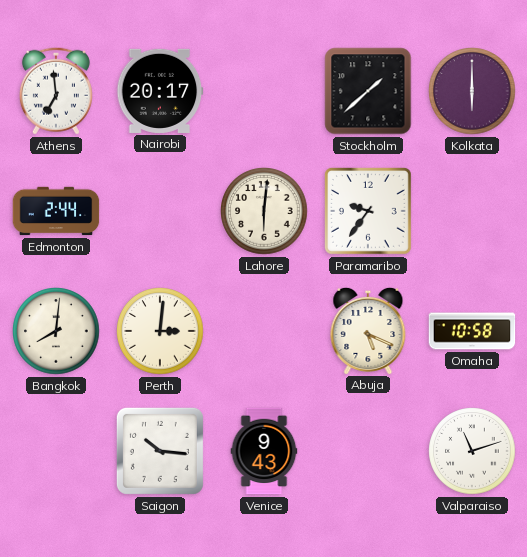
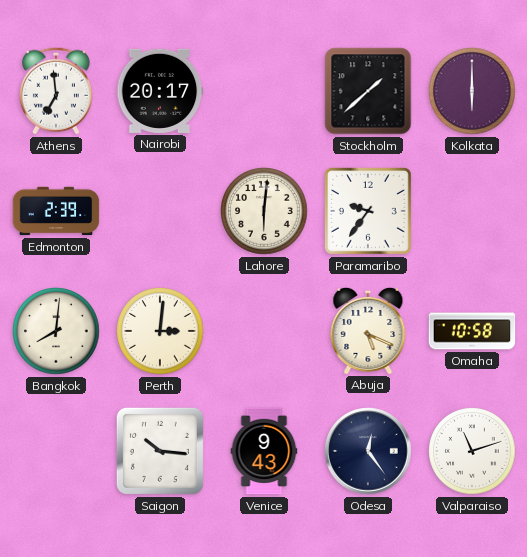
Edmonton: 2:44 -> 2:39
Odesa: none -> 12:24
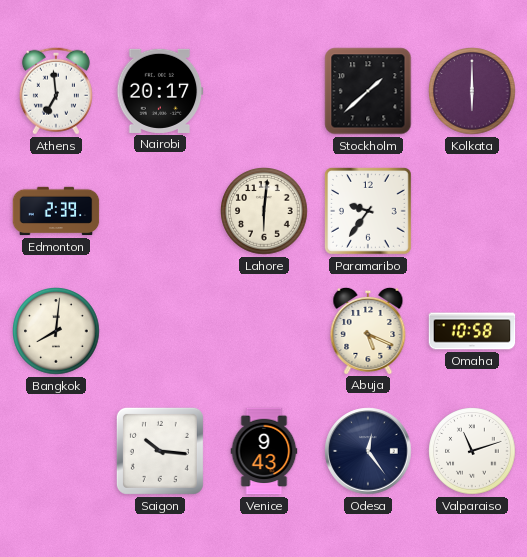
Perth: 3:01 -> none
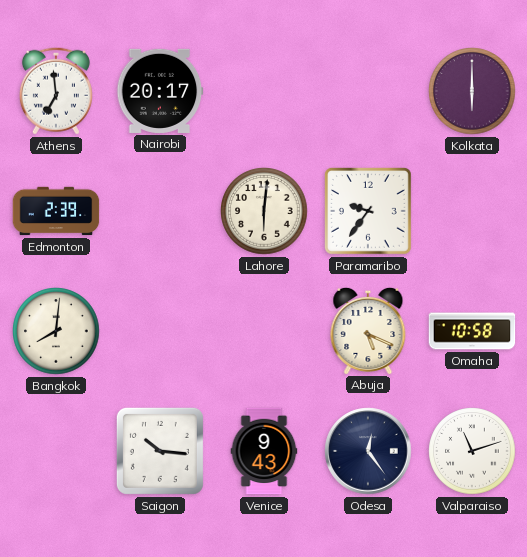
Stockholm: 1:38 -> none
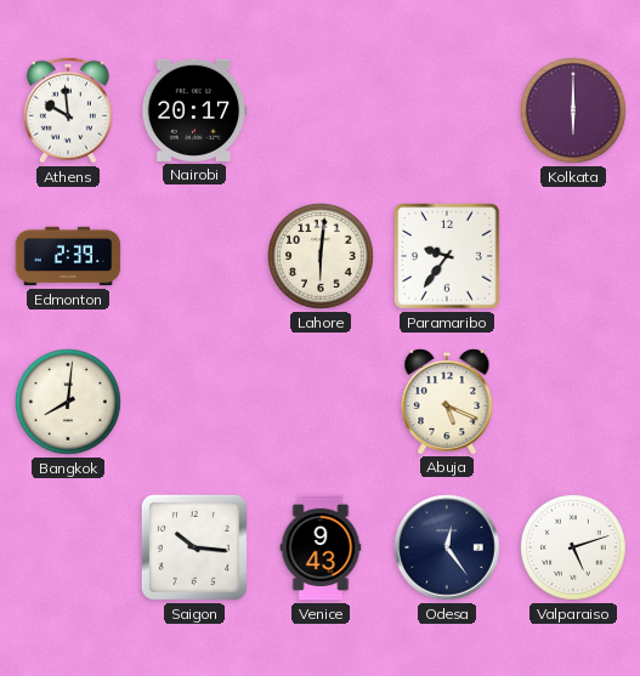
Athens: 6:59 -> 9:59
Omaha: 10:58 -> none
Valparaiso: 11:12 -> 5:12
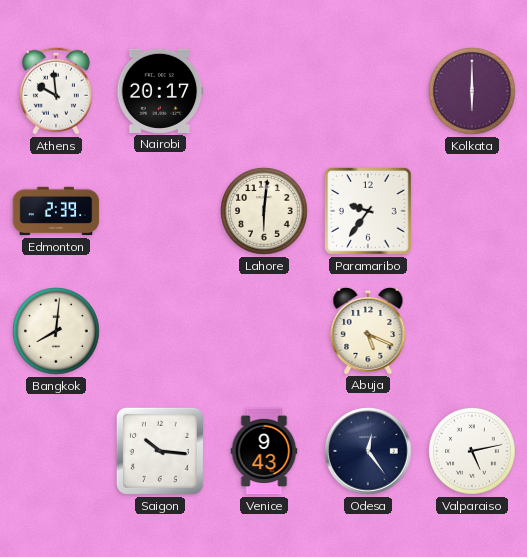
Valparaiso: 5:12 -> 5:13
